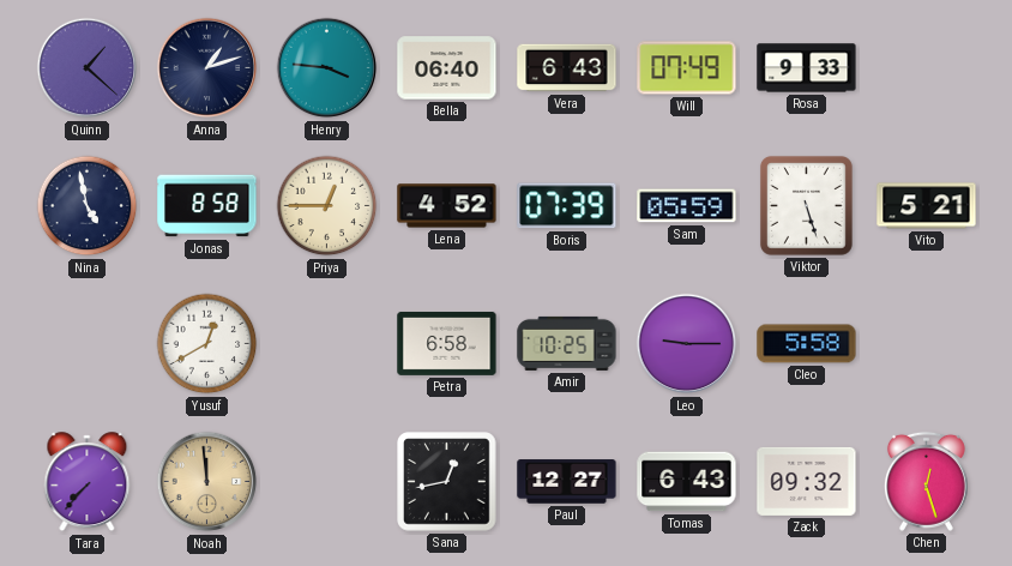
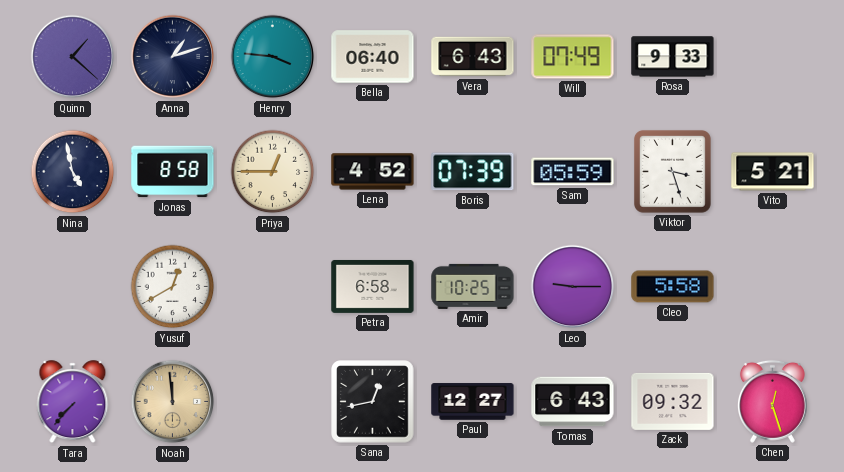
Viktor: 5:27 -> 3:27
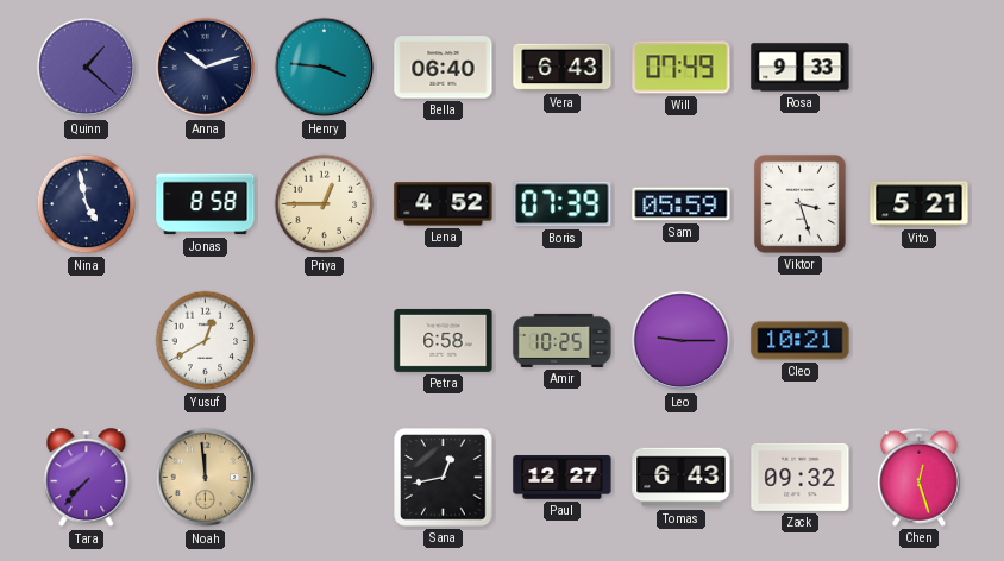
Anna: 1:12 -> 10:12
Cleo: 5:58 -> 10:21
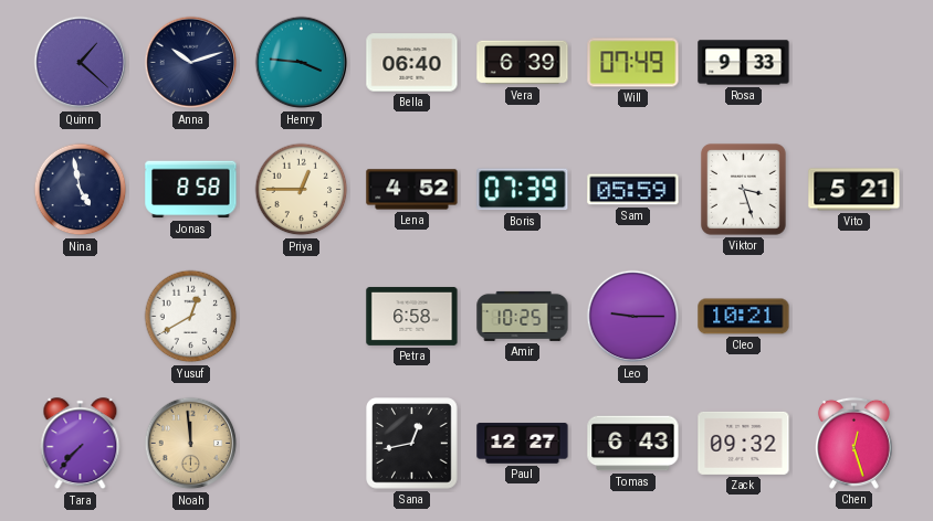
Vera: 6:43 -> 6:39
